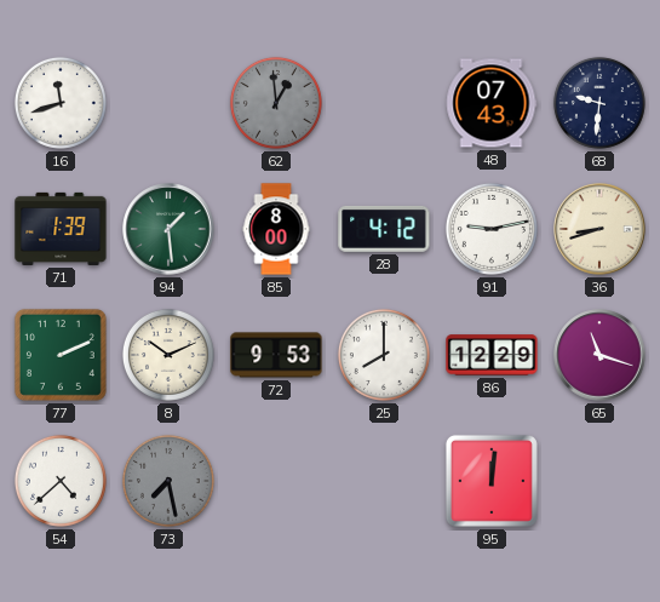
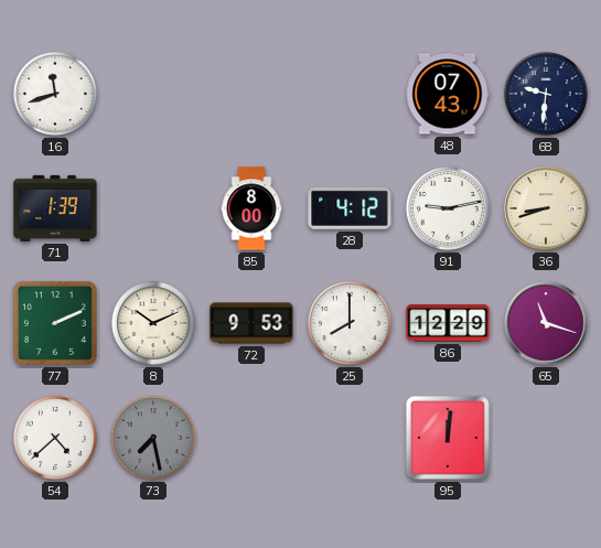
62: 12:59 -> none
94: 1:29 -> none
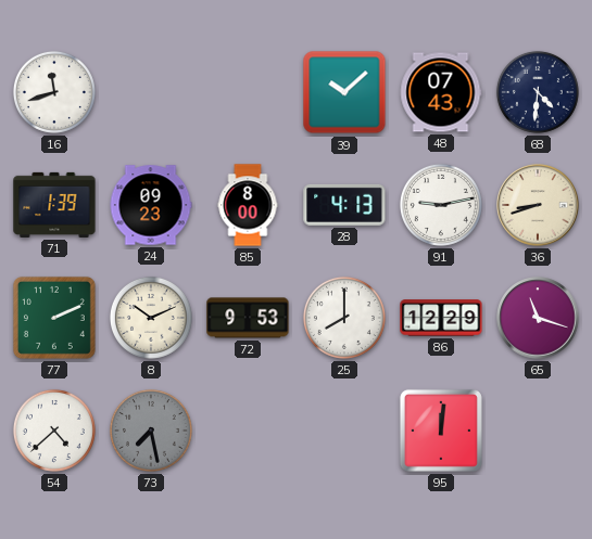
39: none -> 10:08
68: 9:31 -> 4:31
24: none -> 09:23
28: 4:12 -> 4:13
